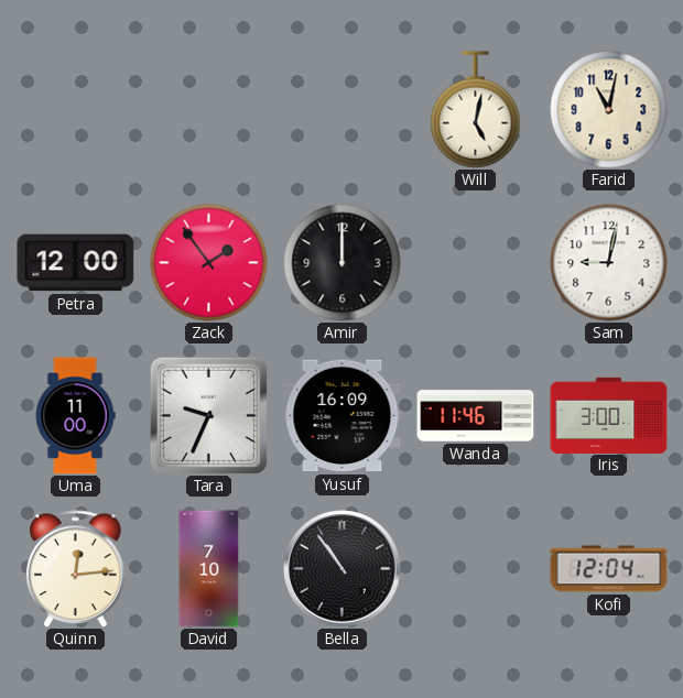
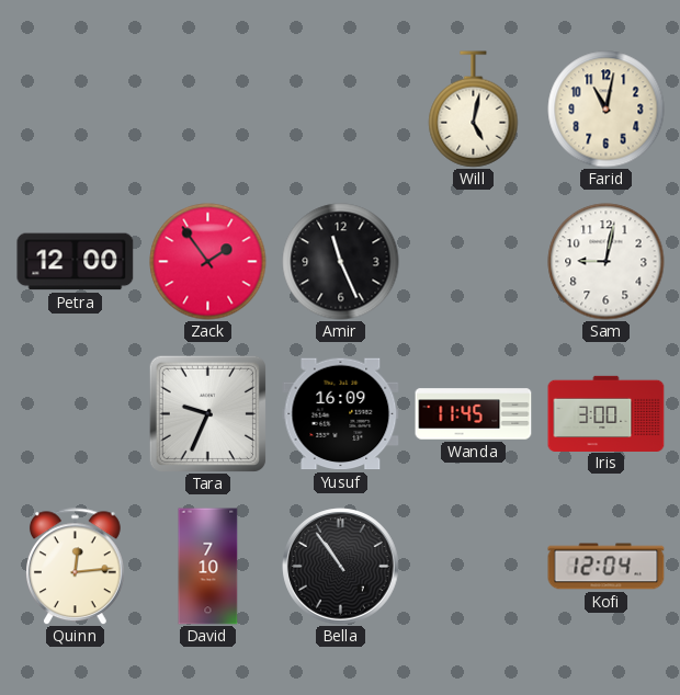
Amir: 12:00 -> 11:26
Uma: 11:00 -> none
Wanda: 11:46 -> 11:45
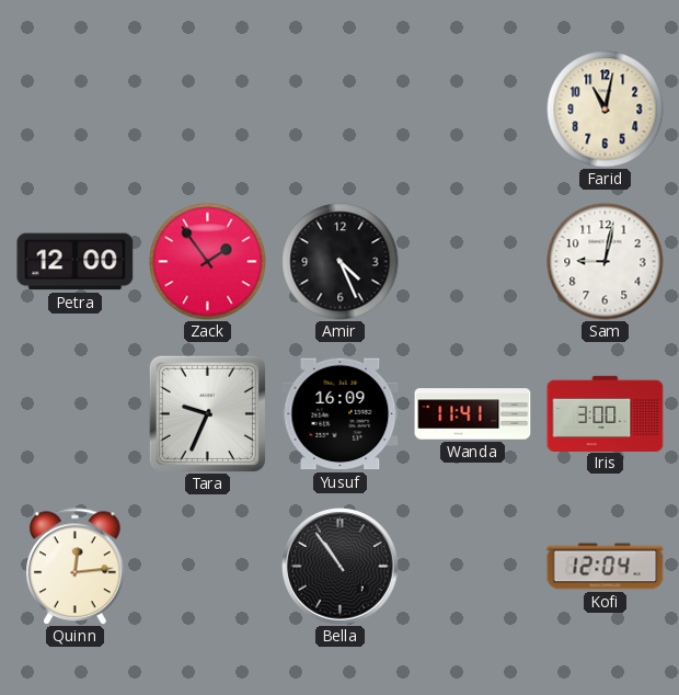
Will: 5:02 -> none
Amir: 11:26 -> 4:26
Wanda: 11:45 -> 11:41
David: 7:10 -> none
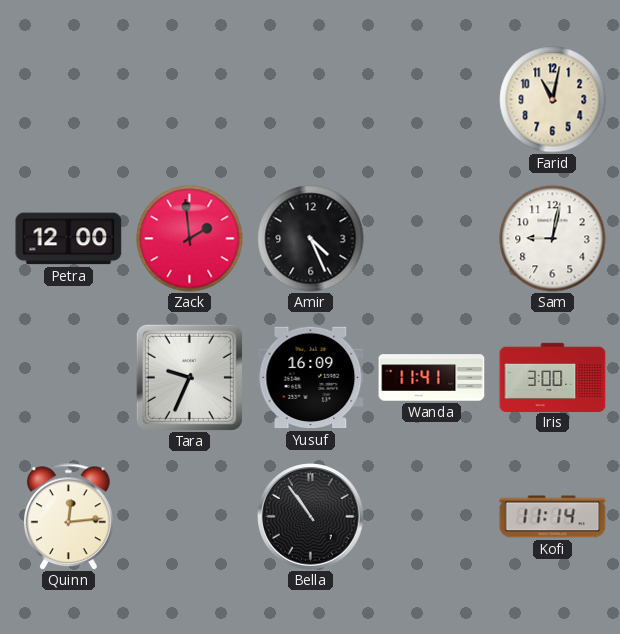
Zack: 1:54 -> 1:59
Kofi: 12:04 -> 11:14
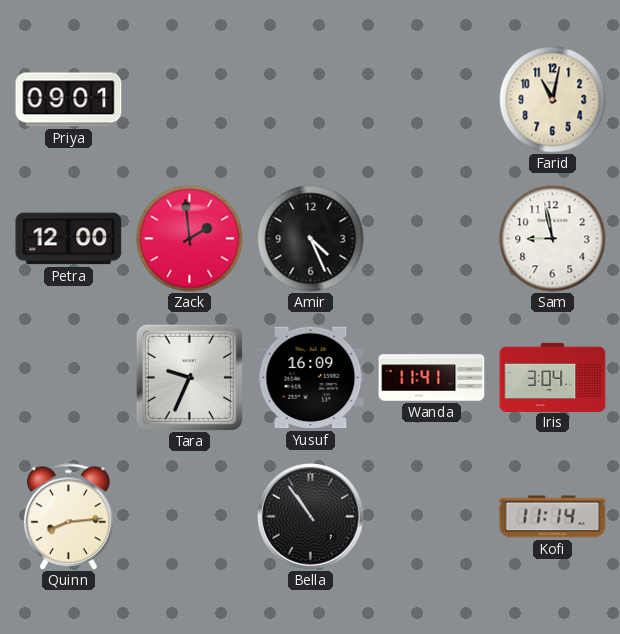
Priya: none -> 09:01
Sam: 9:02 -> 8:58
Iris: 3:00 -> 3:04
Quinn: 12:14 -> 8:14
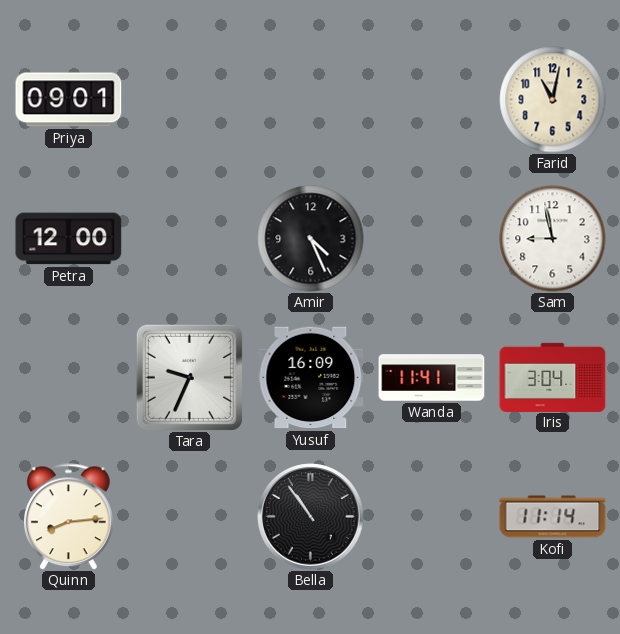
Zack: 1:59 -> none
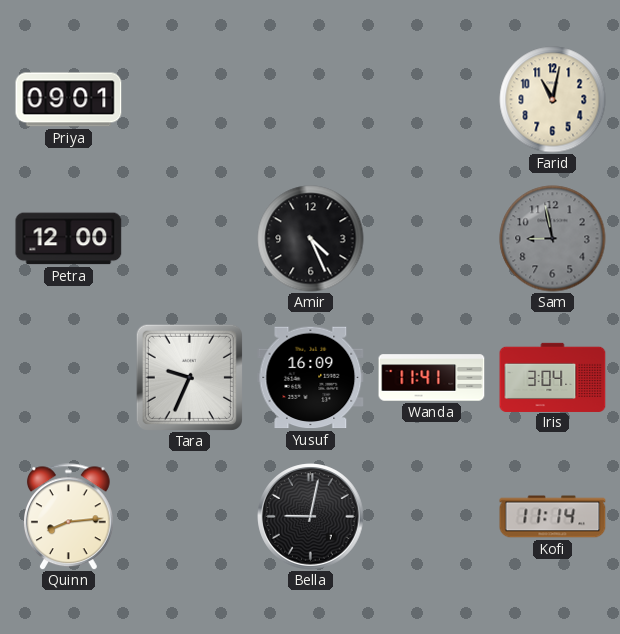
Sam dial: white -> grey
Bella: 10:54 -> 9:02
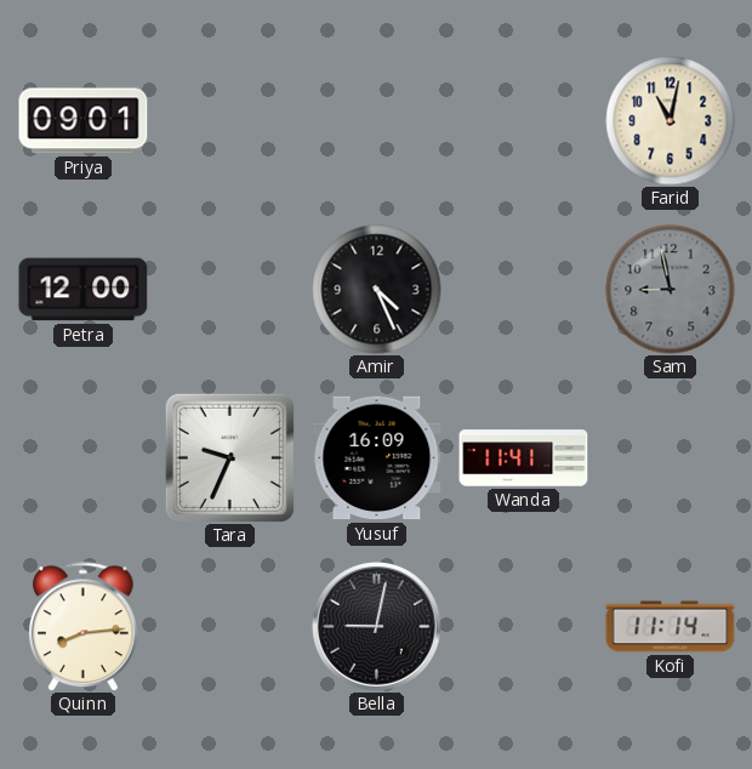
Iris: 3:04 -> none
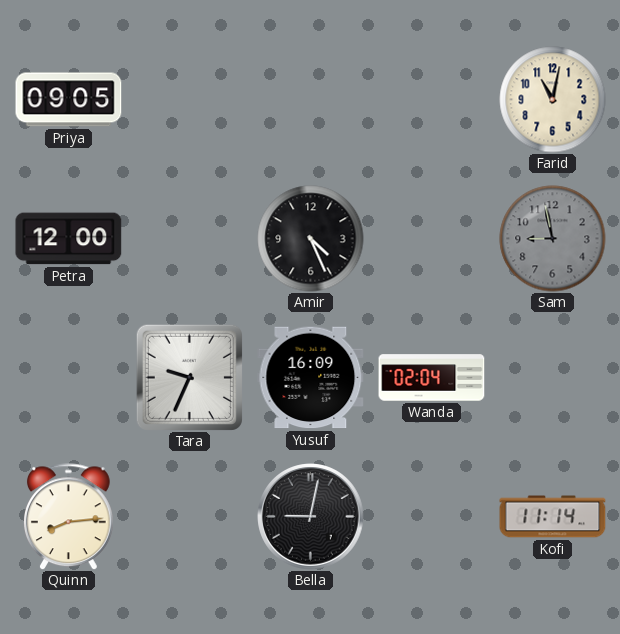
Priya: 09:01 -> 09:05
Wanda: 11:41 -> 02:04
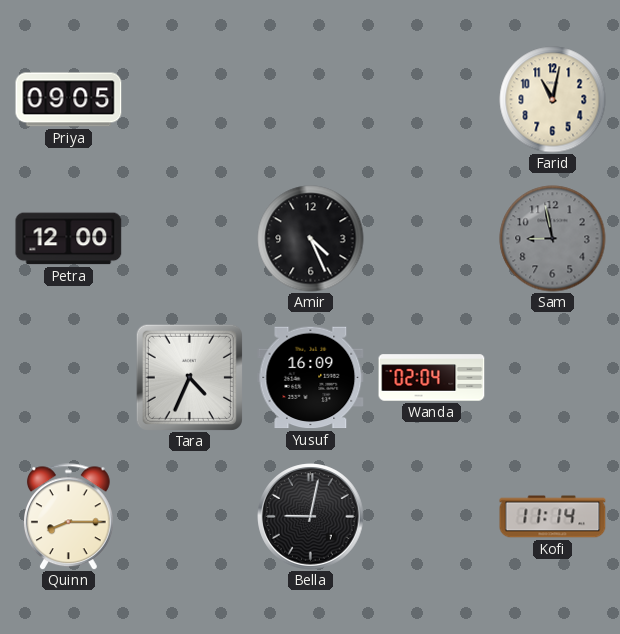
Tara: 9:34 -> 4:34
Quinn: 8:14 -> 8:15
